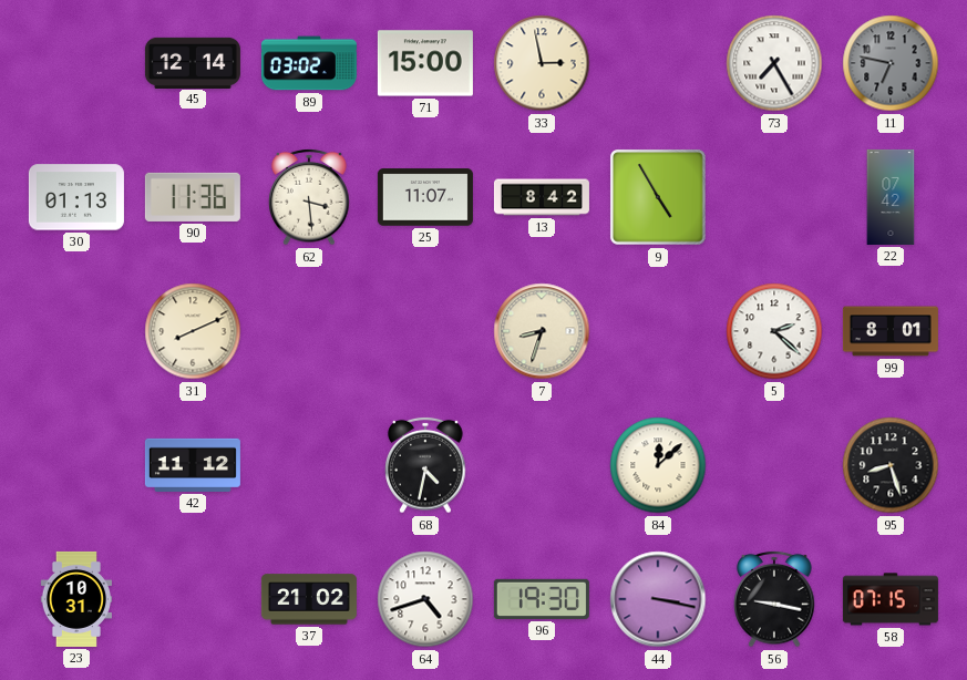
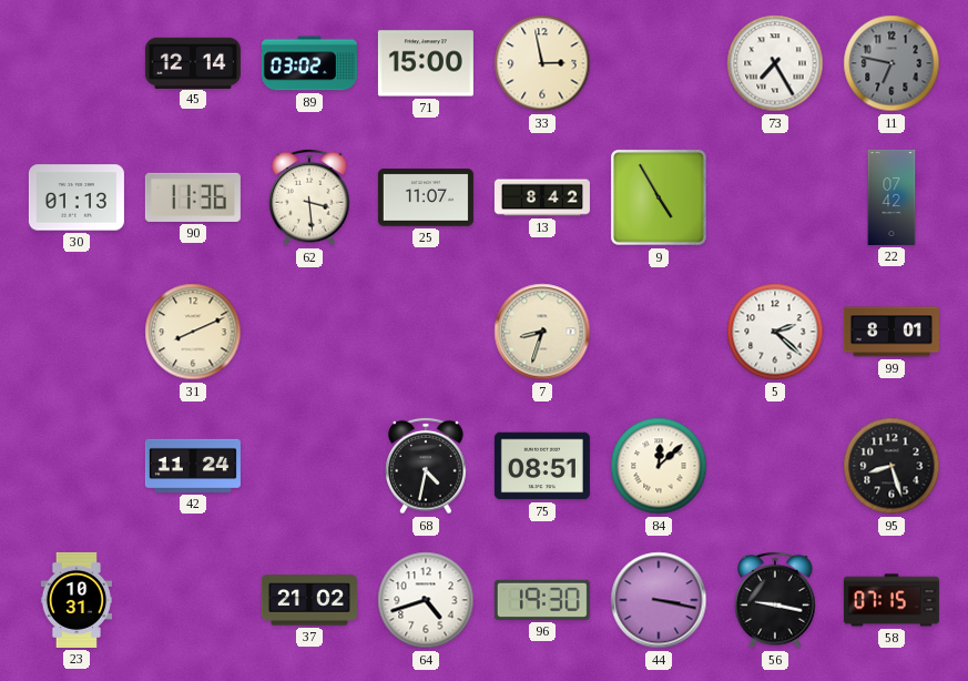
42: 11:12 -> 11:24
75: none -> 08:51
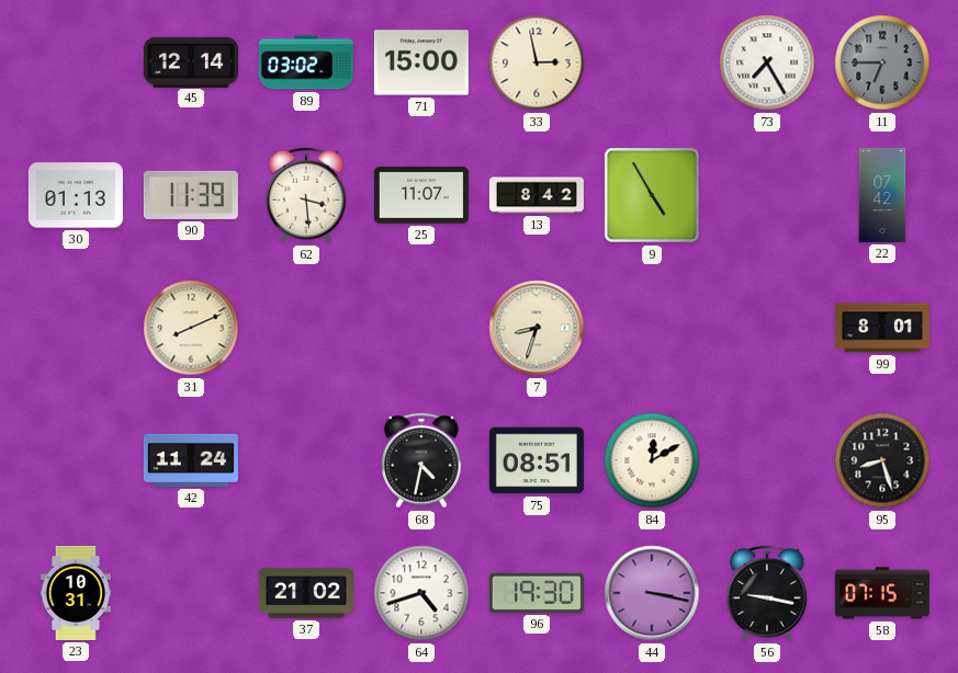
11: 6:47 -> 6:45
90: 11:36 -> 11:39
5: 2:22 -> none
84: 12:08 -> 12:10
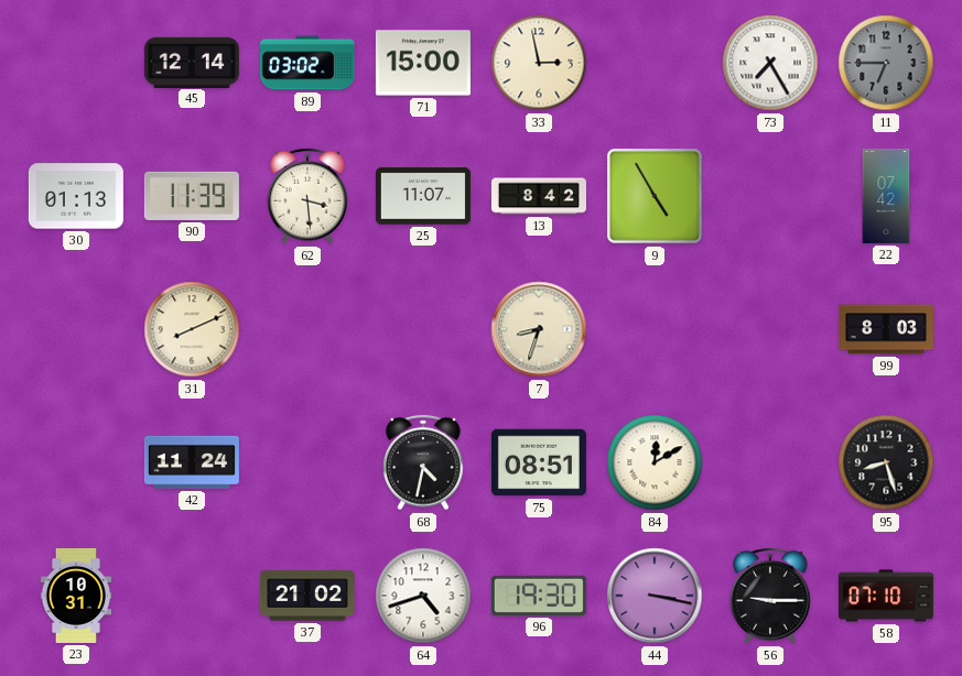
99: 8:01 -> 8:03
56: 9:17 -> 9:15
58: 07:15 -> 07:10
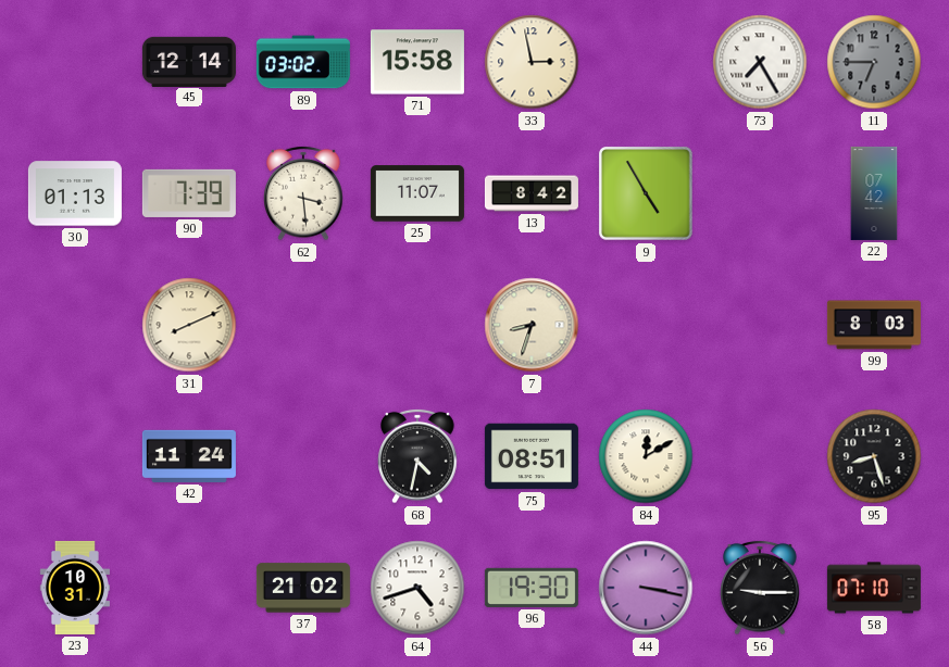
71: 15:00 -> 15:58
90: 11:39 -> 7:39
